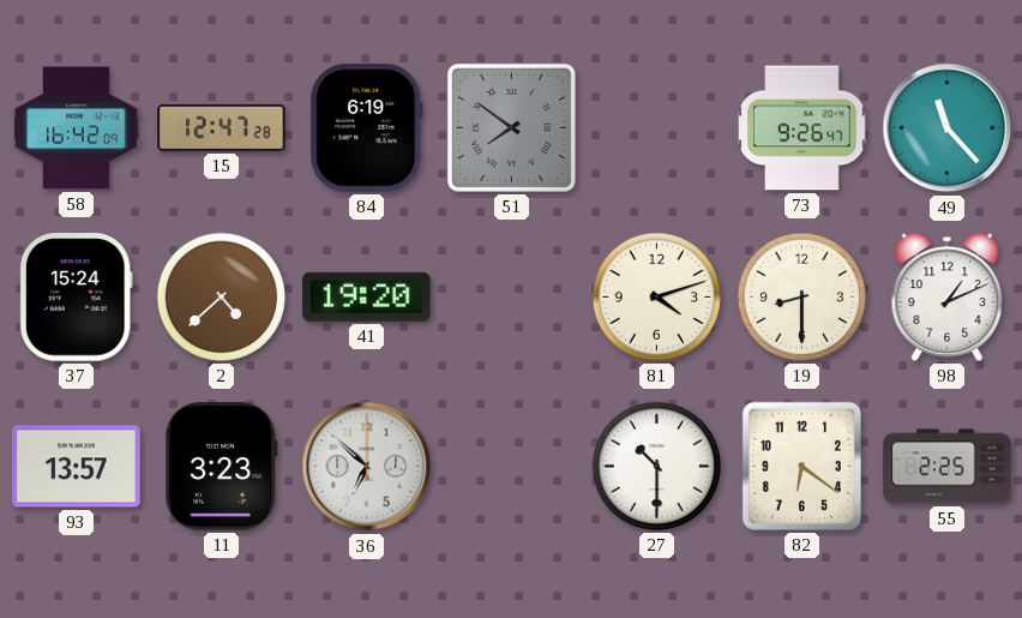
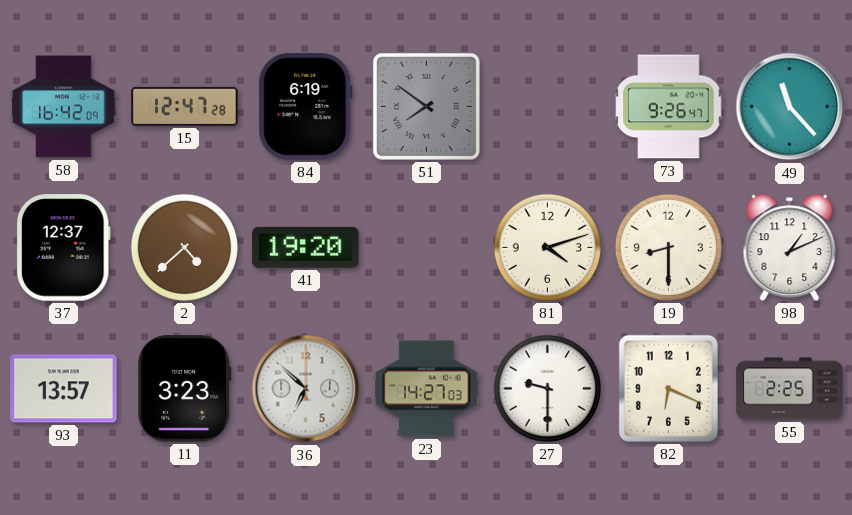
37: 15:24 -> 12:37
23: none -> 14:27
27: 10:30 -> 9:30
82: 6:21 -> 6:19
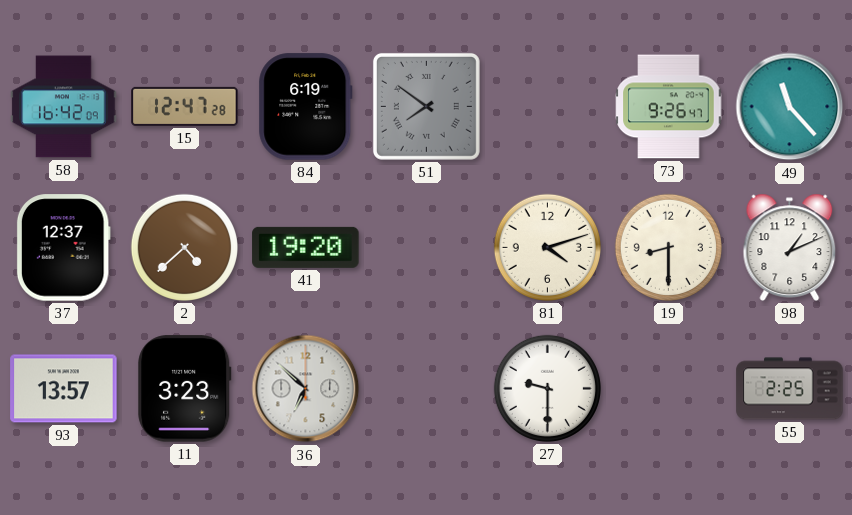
23: 14:27 -> none
82: 6:19 -> none
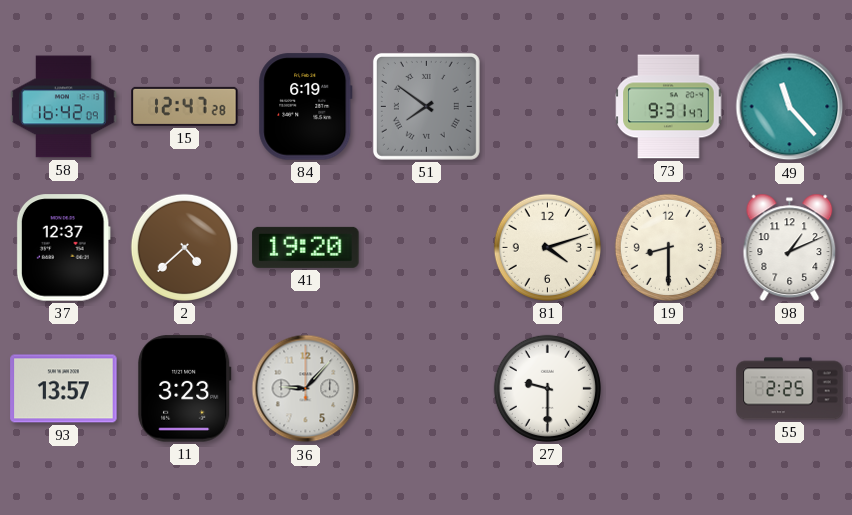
73: 9:26 -> 9:31
36: 6:52 -> 9:07
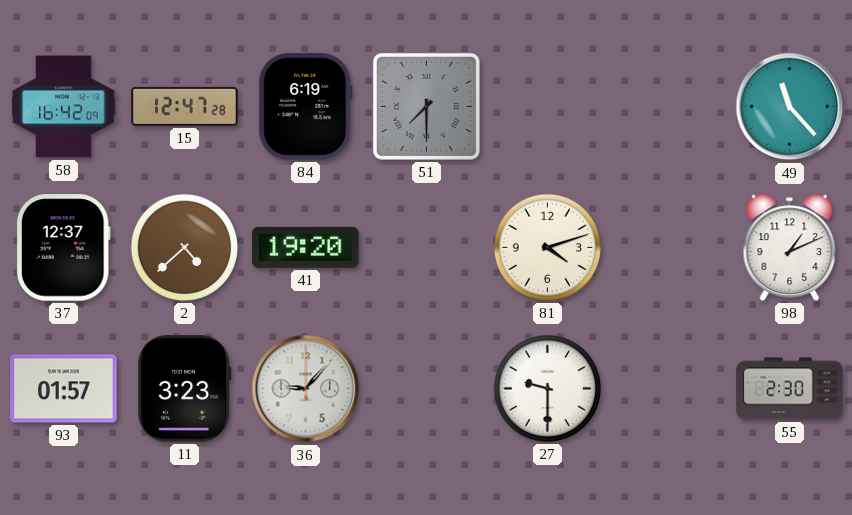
51: 7:51 -> 7:30
73: 9:31 -> none
19: 8:30 -> none
93: 13:57 -> 01:57
55: 2:25 -> 2:30
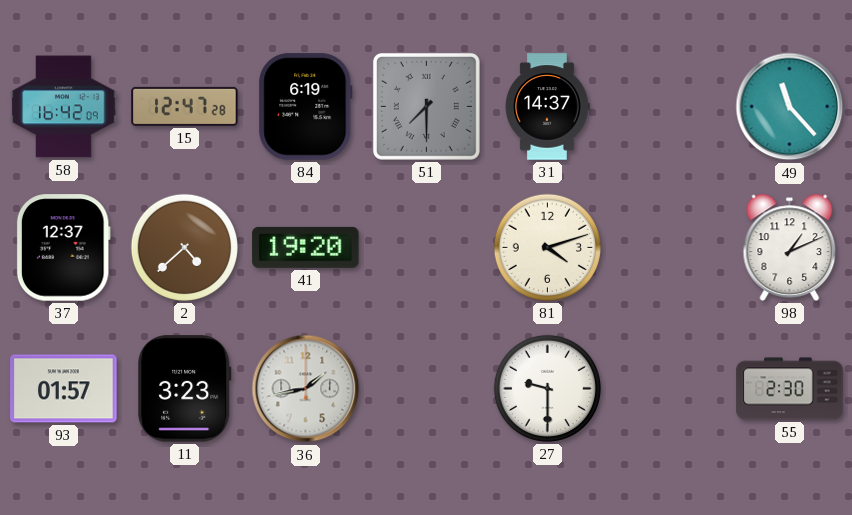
31: none -> 14:37
36: 9:07 -> 1:43
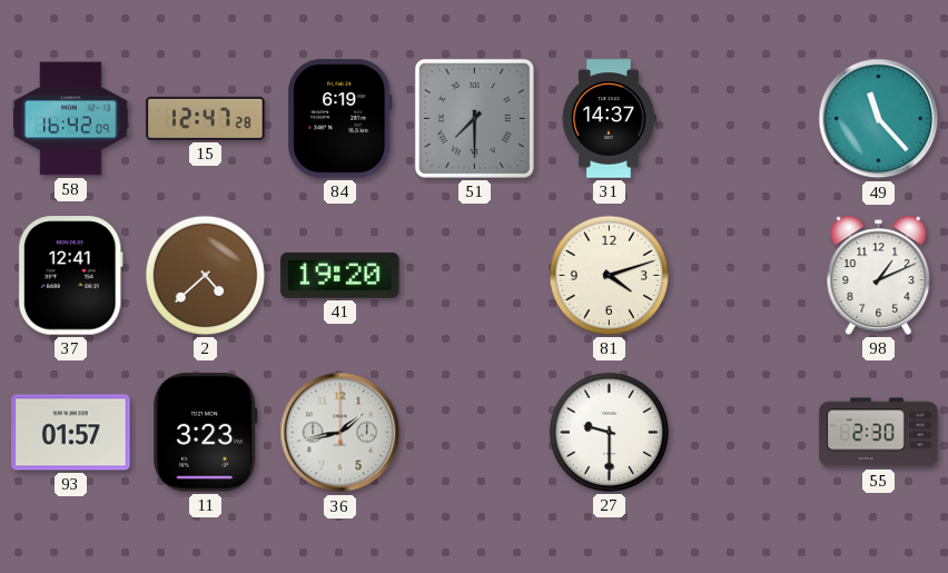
37: 12:37 -> 12:41
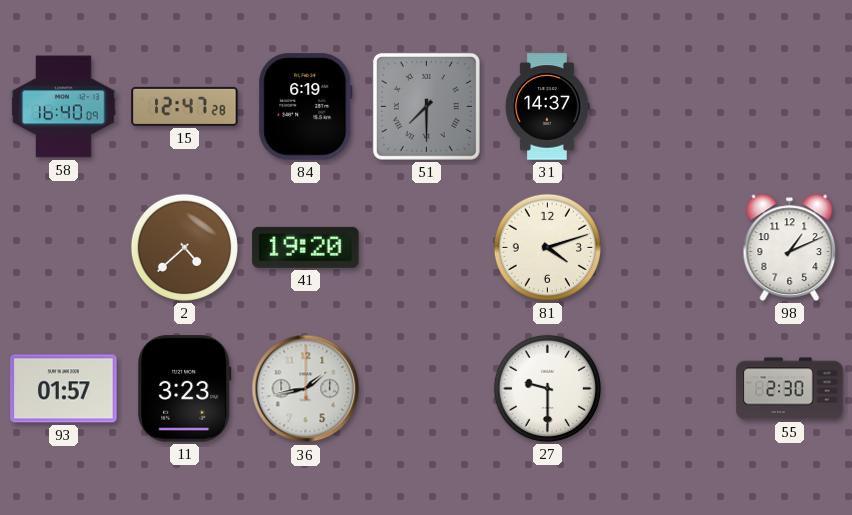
58: 16:42 -> 16:40
49: 11:23 -> none
37: 12:41 -> none
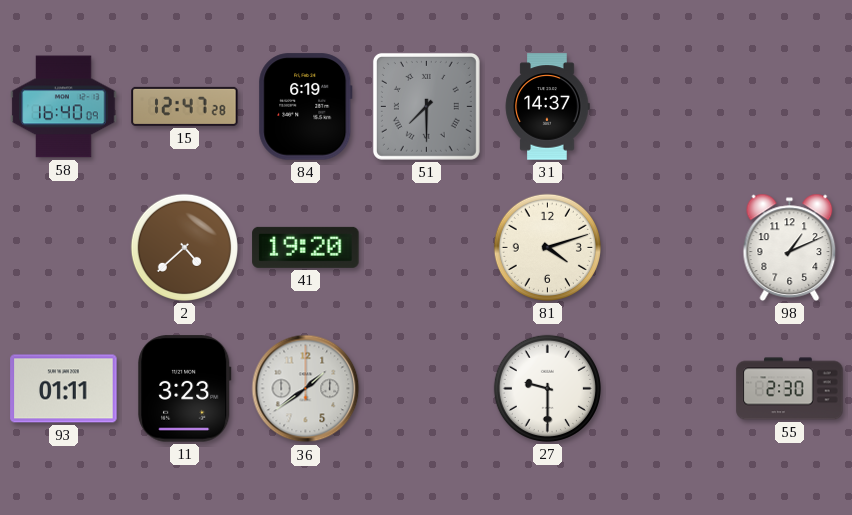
93: 01:57 -> 01:11
36: 1:43 -> 1:39
